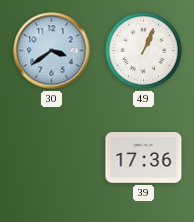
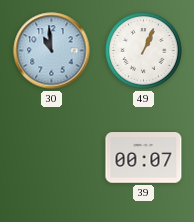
30: 3:39 -> 10:59
39: 17:36 -> 00:07
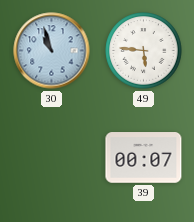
30: 10:59 -> 10:57
49: 1:04 -> 5:46
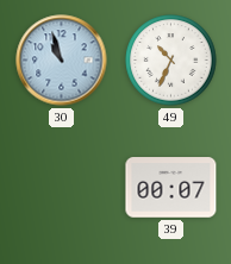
49: 5:46 -> 10:34
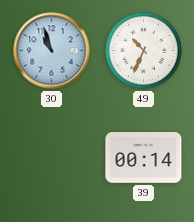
39: 00:07 -> 00:14
